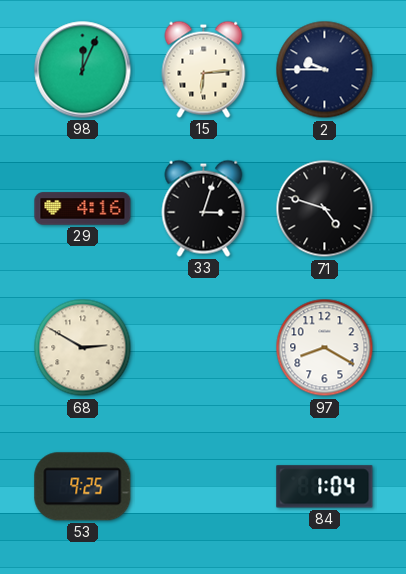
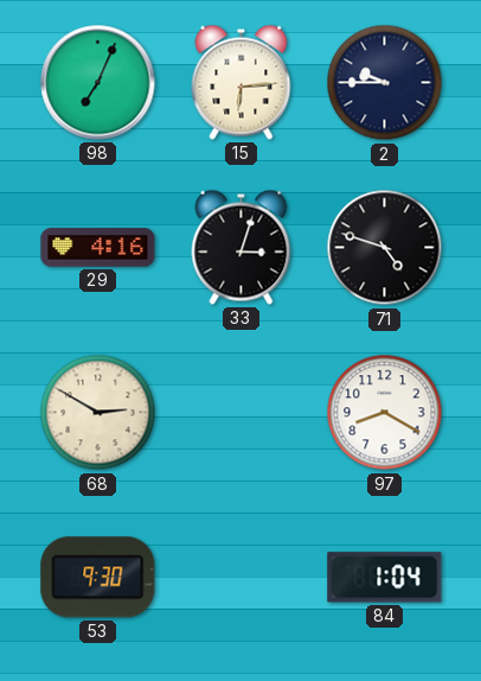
98: 12:04 -> 7:04
53: 9:25 -> 9:30
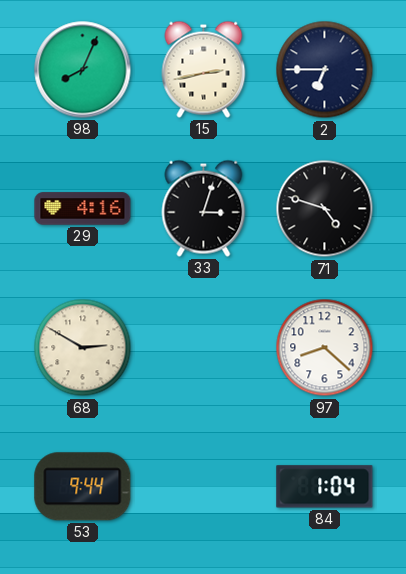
98: 7:04 -> 8:04
15: 6:14 -> 2:43
2: 9:45 -> 6:45
97: 8:20 -> 8:22
53: 9:30 -> 9:44
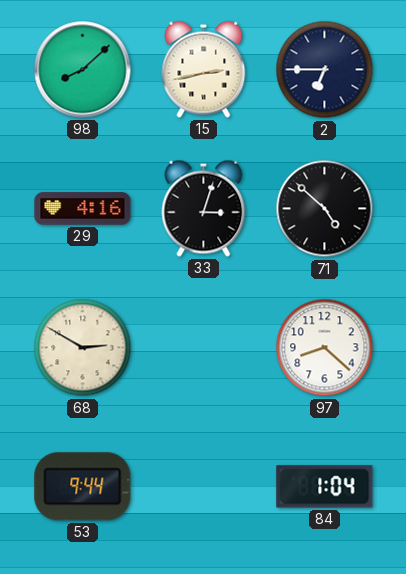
98: 8:04 -> 8:08
71: 4:48 -> 4:52
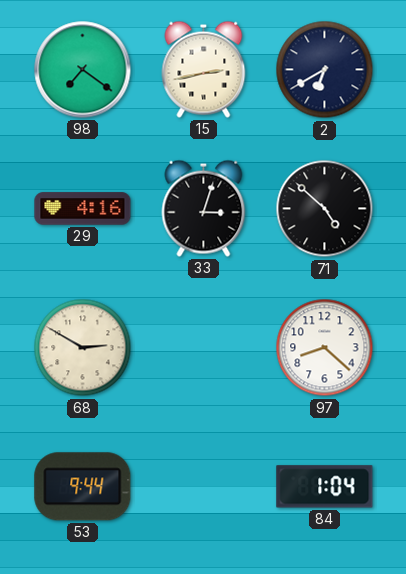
98: 8:08 -> 7:21
2: 6:45 -> 6:40
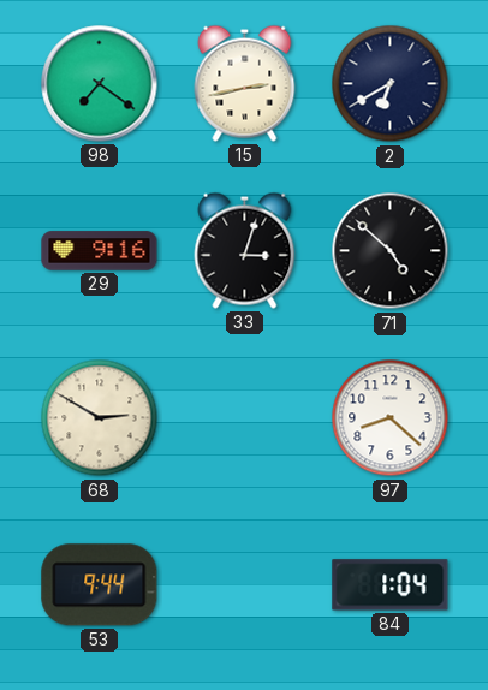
29: 4:16 -> 9:16
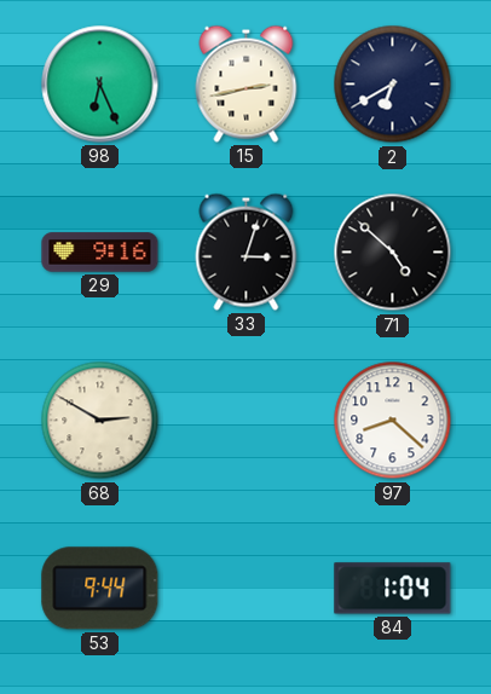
98: 7:21 -> 6:26
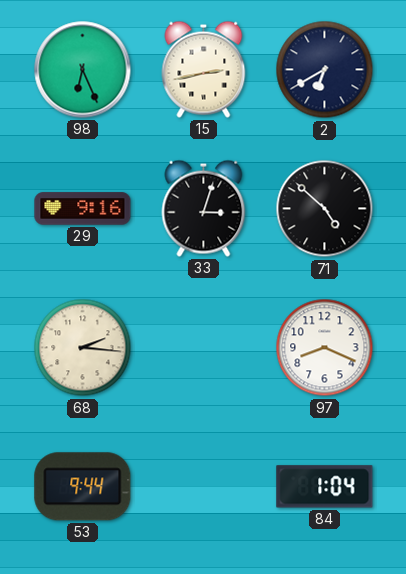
68: 2:50 -> 2:16
97: 8:22 -> 8:19
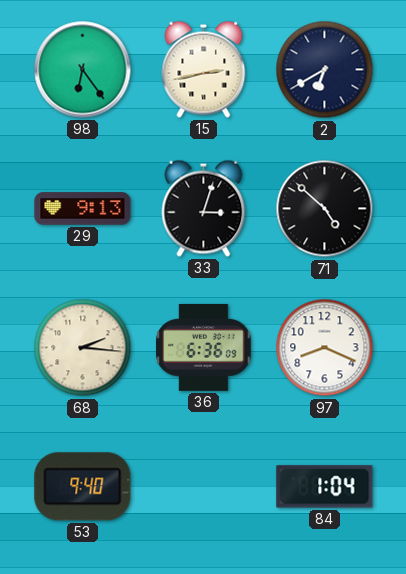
98: 6:26 -> 6:24
29: 9:16 -> 9:13
36: none -> 6:36
53: 9:44 -> 9:40
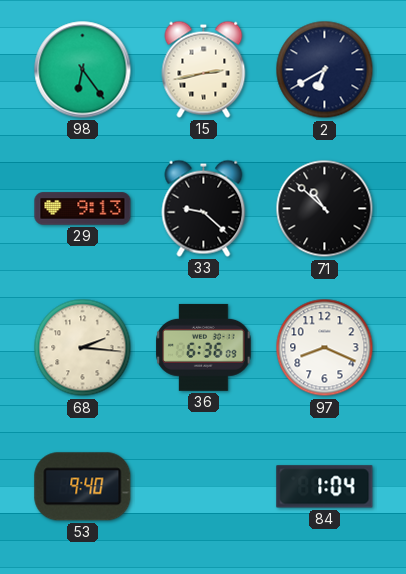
33: 3:03 -> 9:22
71: 4:52 -> 10:52
